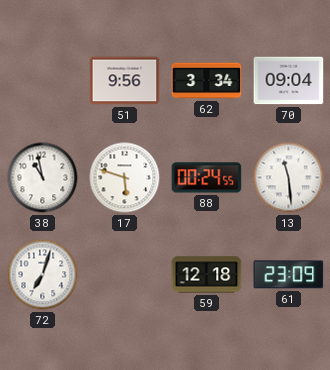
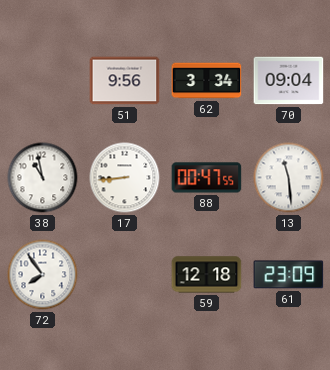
17: 5:48 -> 8:44
88: 00:24 -> 00:47
72: 7:03 -> 7:54
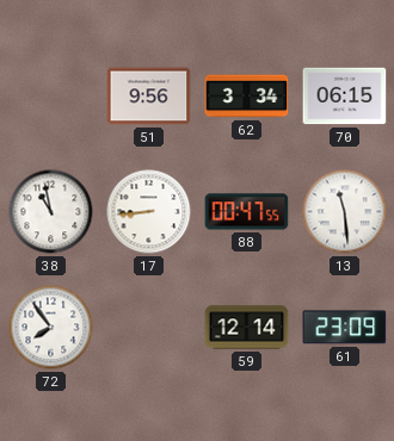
70: 09:04 -> 06:15
59: 12:18 -> 12:14
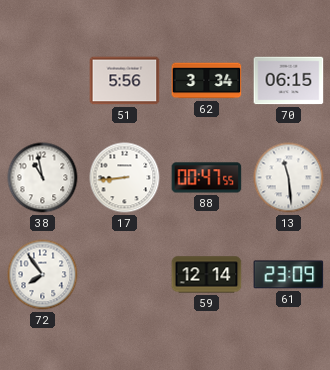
51: 9:56 -> 5:56
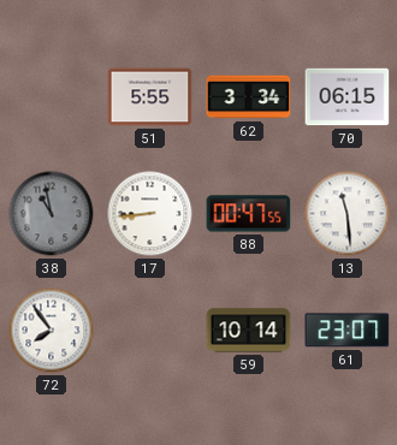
51: 5:56 -> 5:55
38 dial: white -> grey
59: 12:14 -> 10:14
61: 23:09 -> 23:07
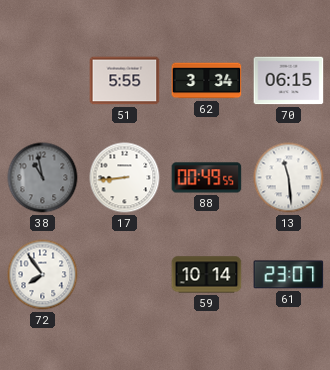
88: 00:47 -> 00:49
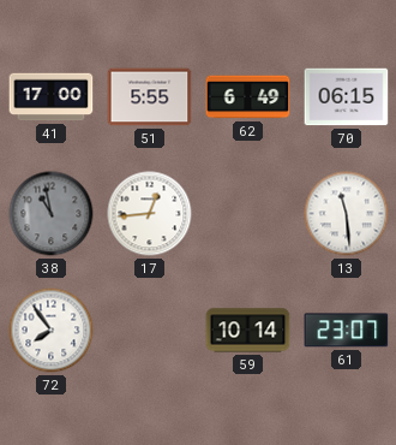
41: none -> 17:00
62: 3:34 -> 6:49
17: 8:44 -> 12:44
88: 00:49 -> none
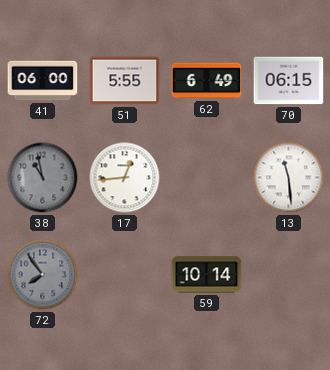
41: 17:00 -> 06:00
72 dial: white -> grey
61: 23:07 -> none
